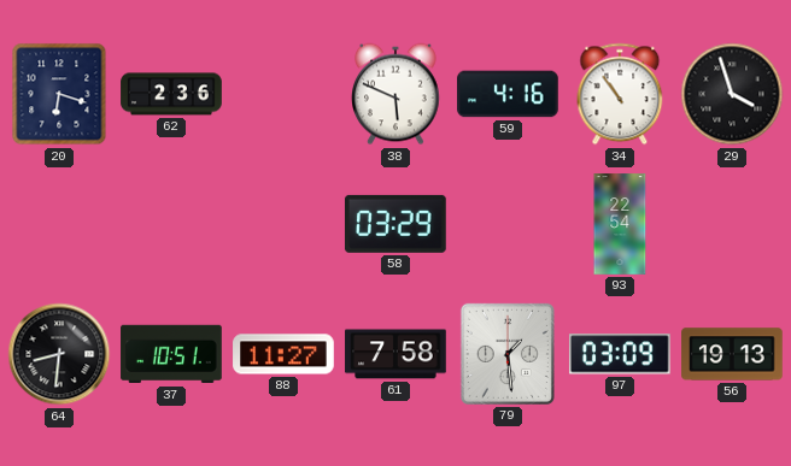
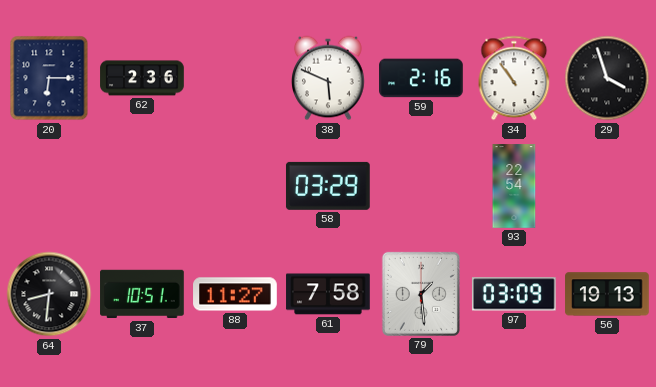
20: 6:18 -> 6:15
59: 4:16 -> 2:16
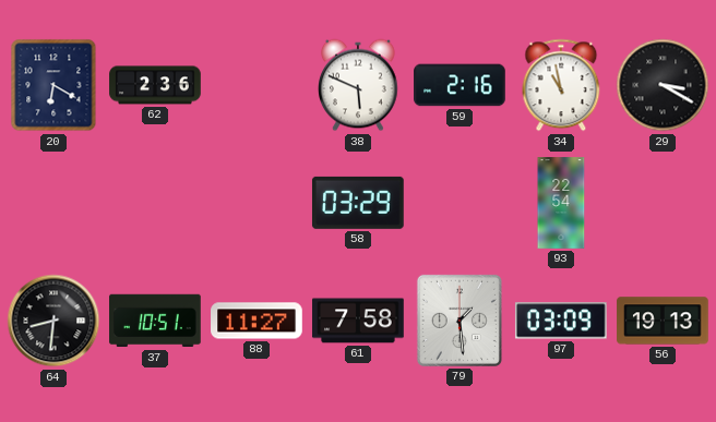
20: 6:15 -> 6:20
34: 10:54 -> 10:58
29: 3:57 -> 3:20
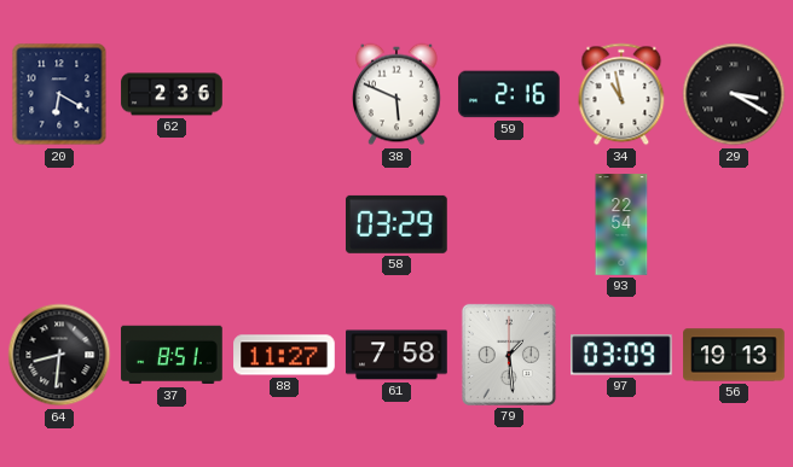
37: 10:51 -> 8:51
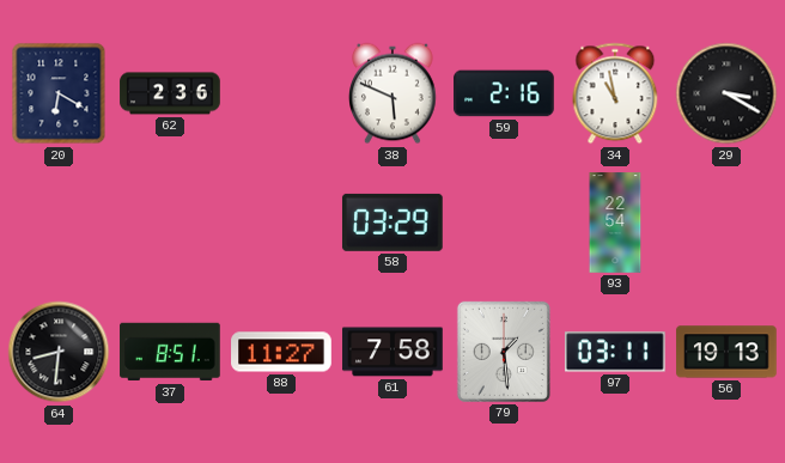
97: 03:09 -> 03:11
